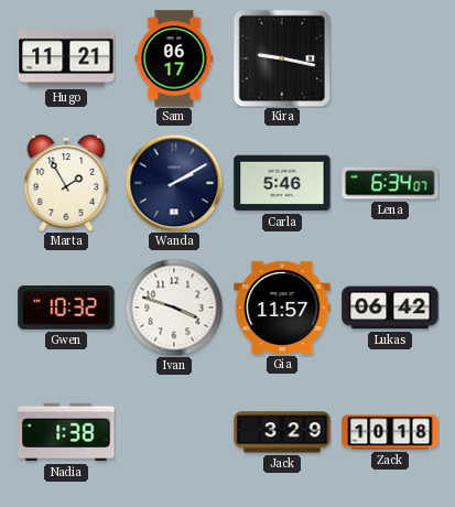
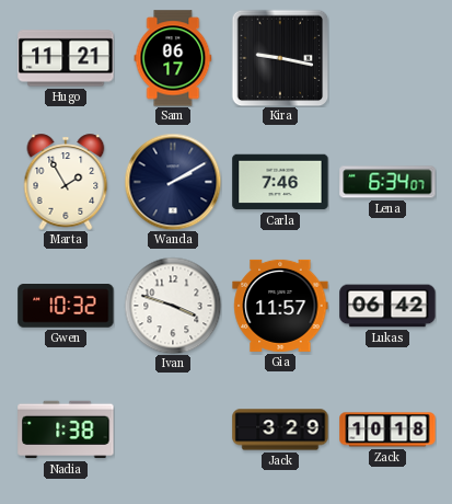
Carla: 5:46 -> 7:46
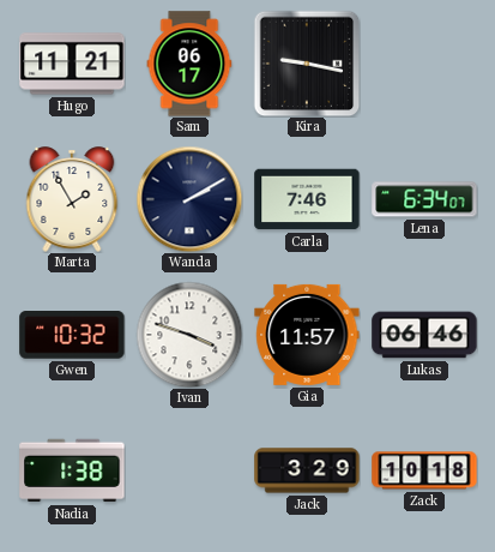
Lukas: 06:42 -> 06:46
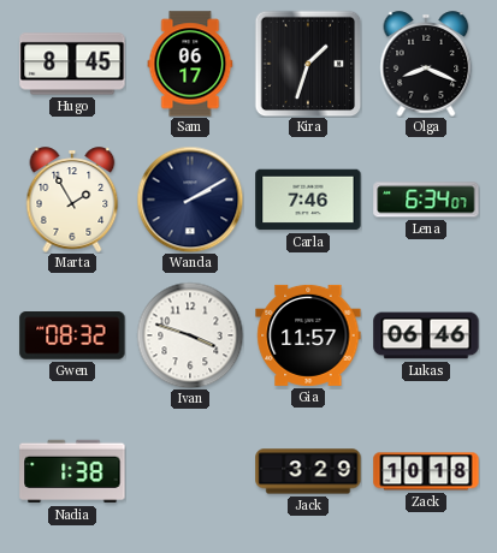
Hugo: 11:21 -> 8:45
Kira: 9:17 -> 1:33
Olga: none -> 8:19
Gwen: 10:32 -> 08:32
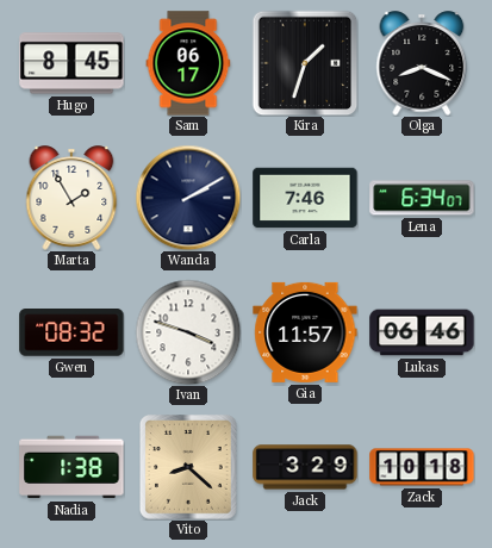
Vito: none -> 8:22
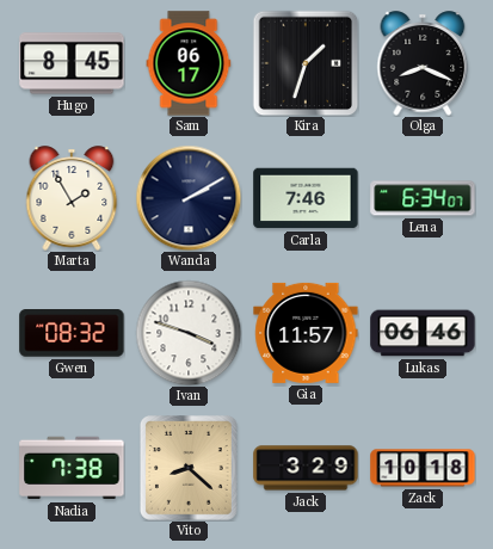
Nadia: 1:38 -> 7:38
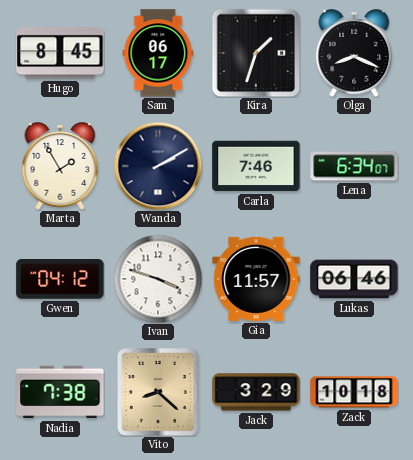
Gwen: 08:32 -> 04:12
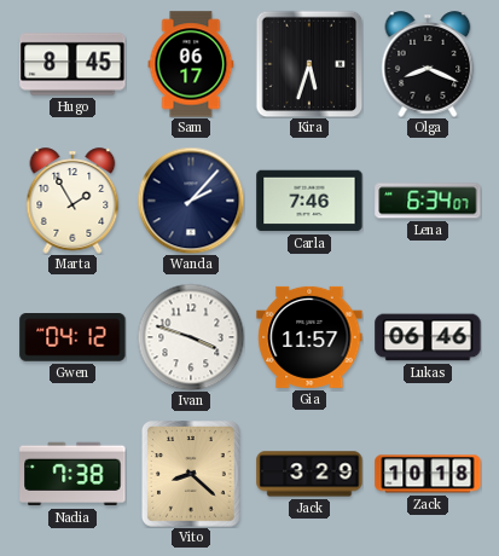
Kira: 1:33 -> 5:33
Wanda: 2:10 -> 2:07
